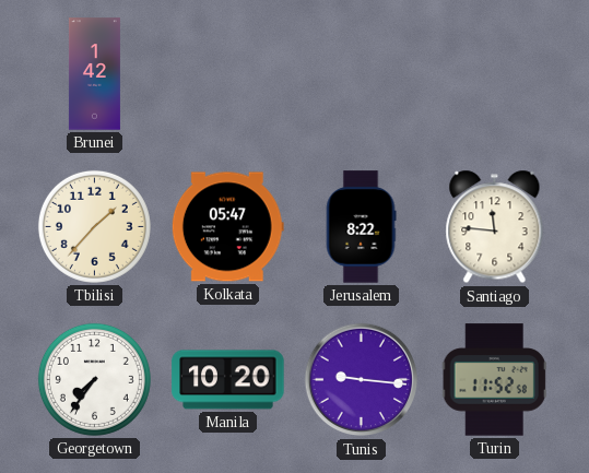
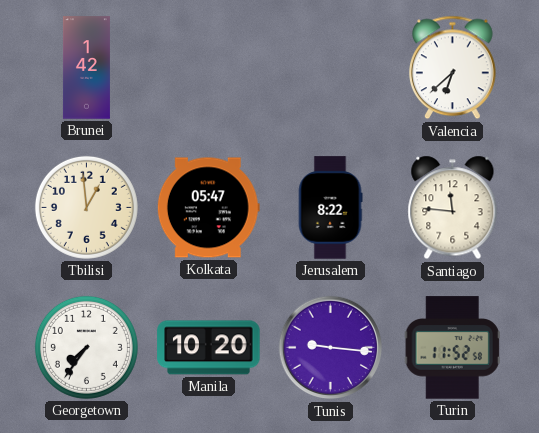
Valencia: none -> 6:38
Tbilisi: 1:37 -> 12:59
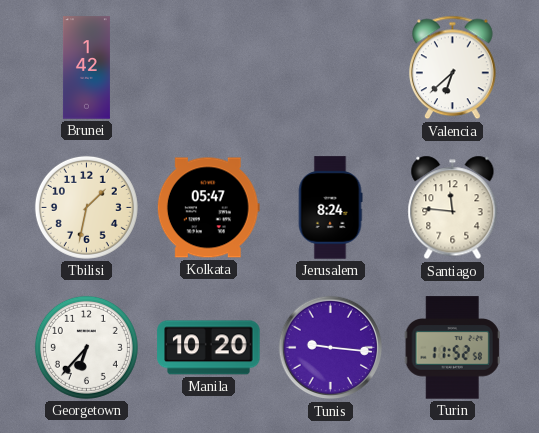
Tbilisi: 12:59 -> 1:32
Jerusalem: 8:22 -> 8:24
Georgetown: 7:36 -> 6:37
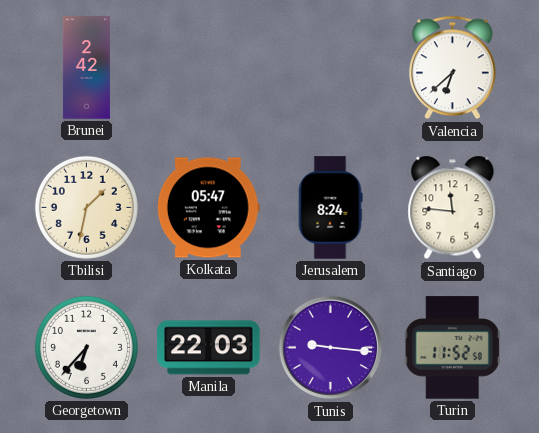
Brunei: 1:42 -> 2:42
Manila: 10:20 -> 22:03
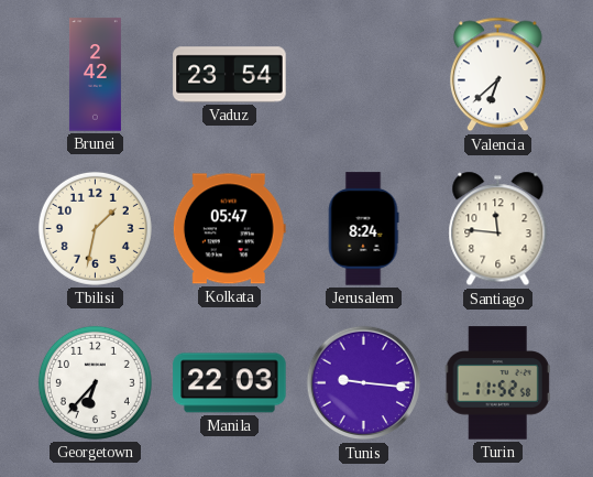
Vaduz: none -> 23:54
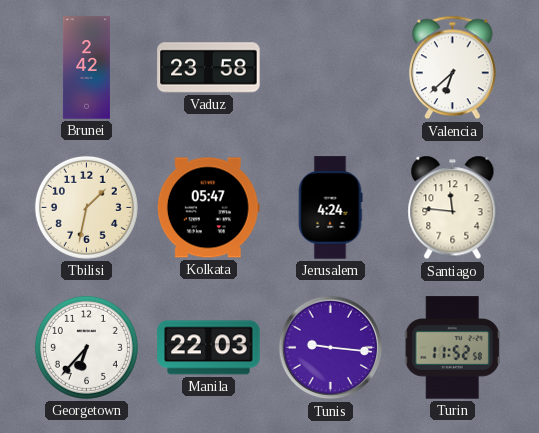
Vaduz: 23:54 -> 23:58
Jerusalem: 8:24 -> 4:24
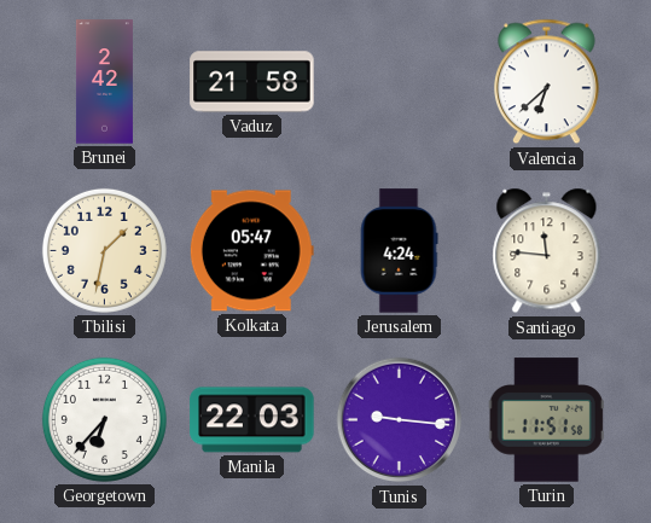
Vaduz: 23:58 -> 21:58
Turin: 11:52 -> 11:51
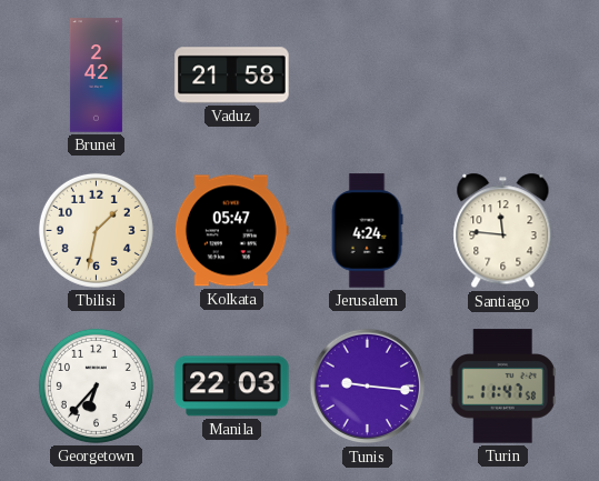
Valencia: 6:38 -> none
Turin: 11:51 -> 11:47
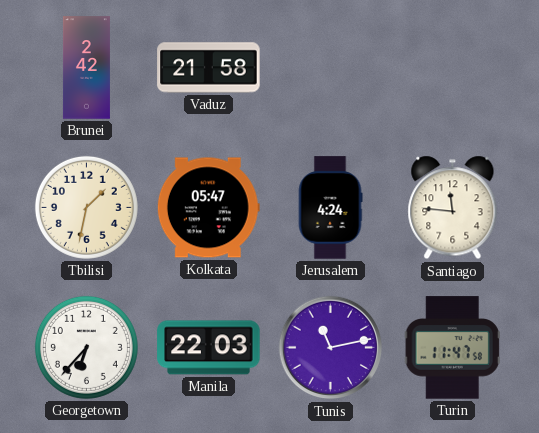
Tunis: 9:16 -> 11:13
